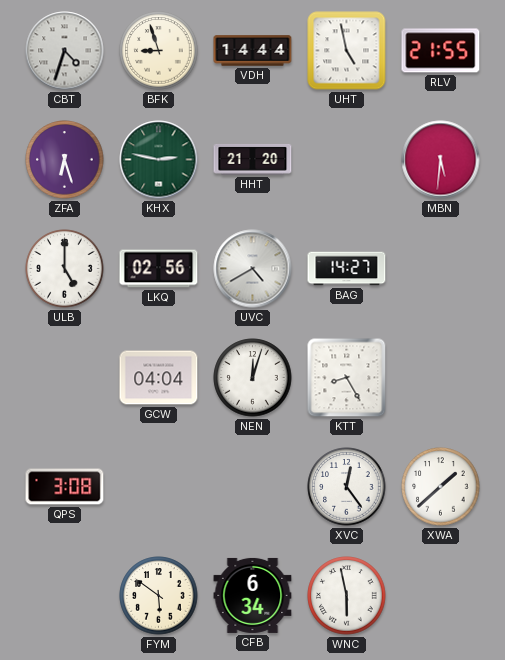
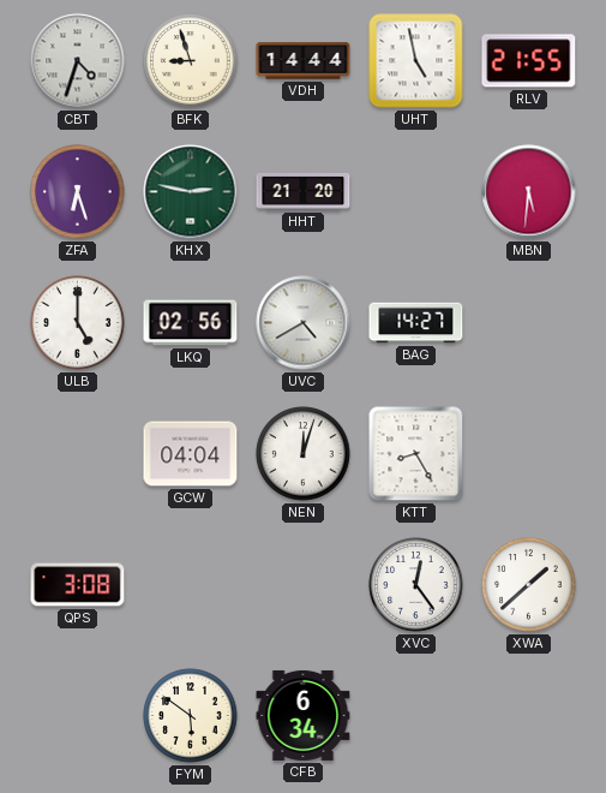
WNC: 5:58 -> none
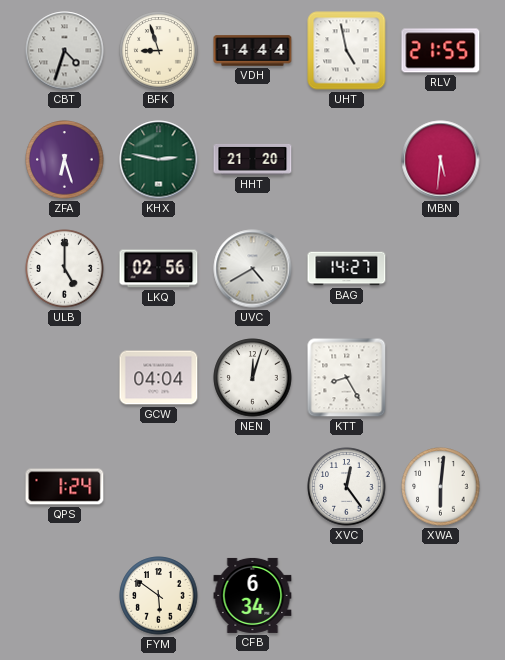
QPS: 3:08 -> 1:24
XWA: 1:38 -> 6:01
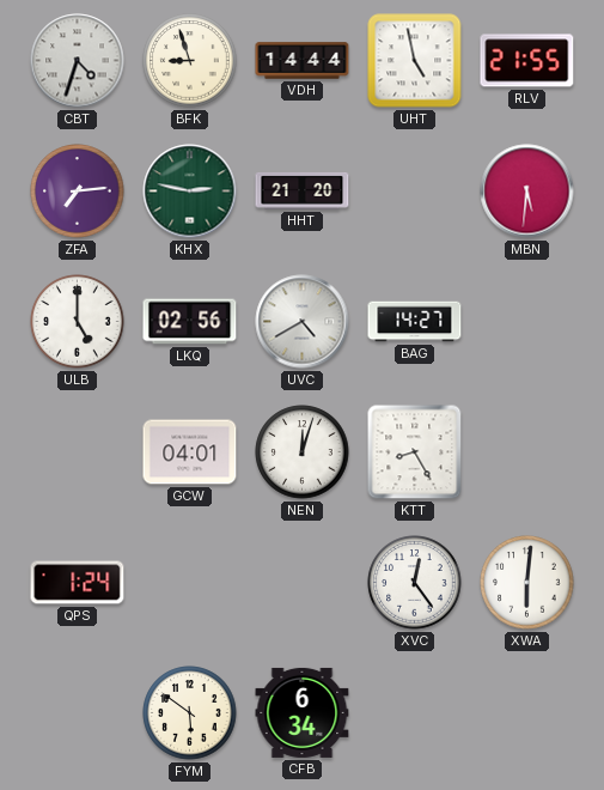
ZFA: 6:27 -> 7:14
GCW: 04:04 -> 04:01
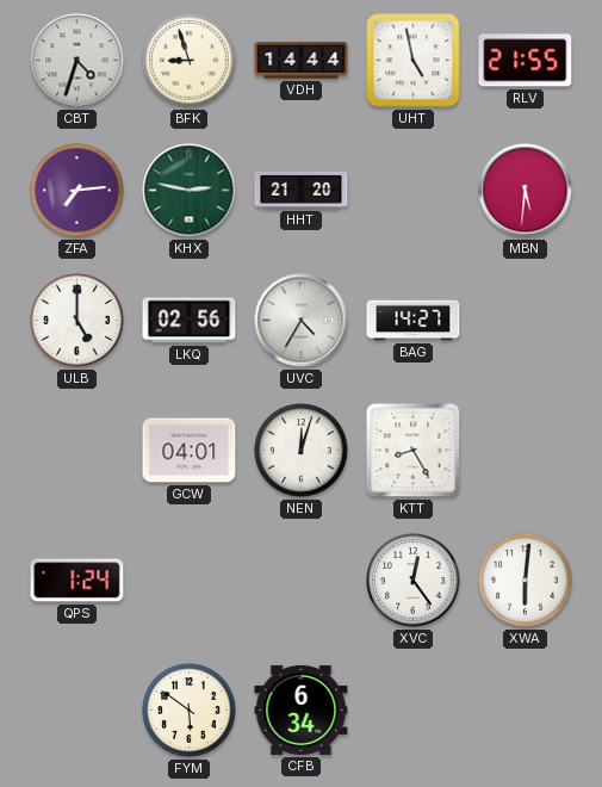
UVC: 4:40 -> 4:35
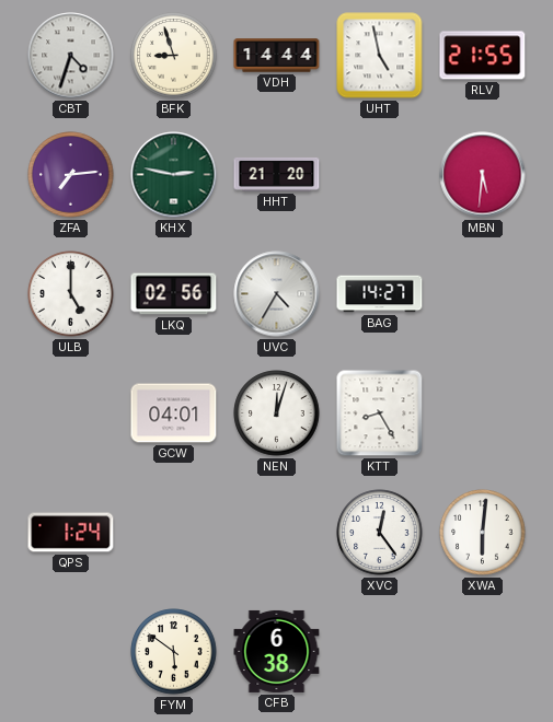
CFB: 6:34 -> 6:38
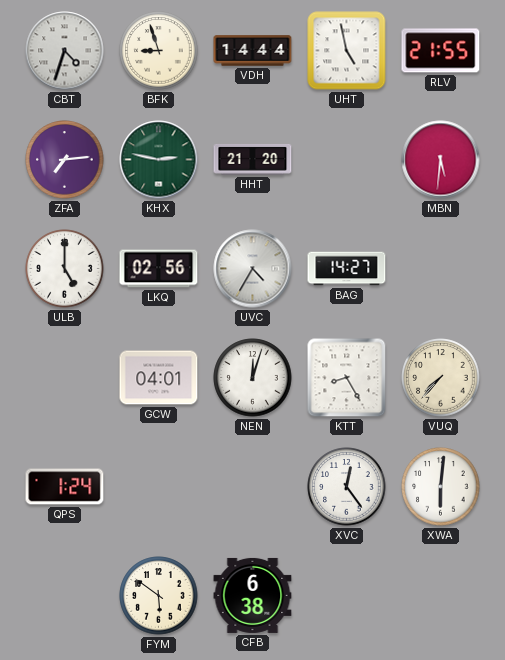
VUQ: none -> 7:37
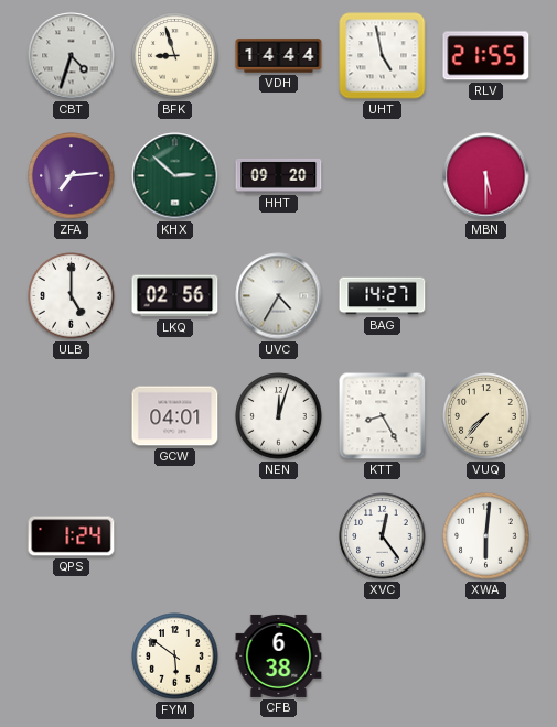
KHX: 2:47 -> 2:52
HHT: 21:20 -> 09:20
MBN: 5:31 -> 5:30
